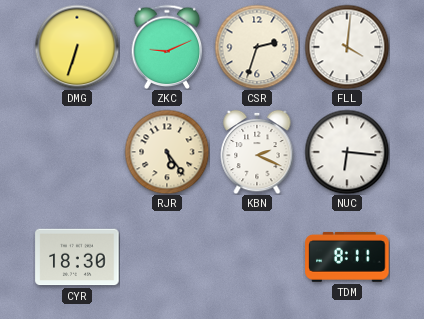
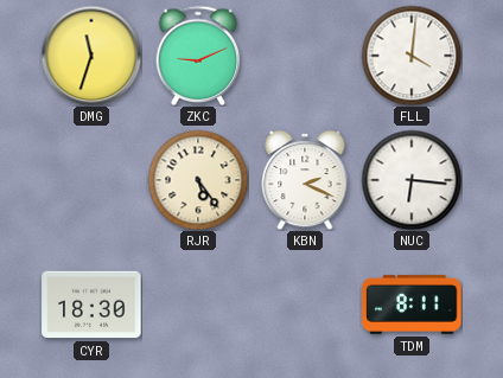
DMG: 6:33 -> 11:33
CSR: 2:33 -> none
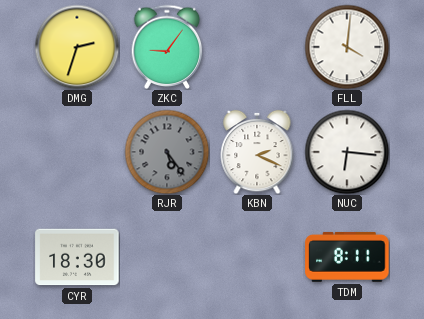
DMG: 11:33 -> 2:33
ZKC: 9:11 -> 9:06
RJR dial: cream -> grey
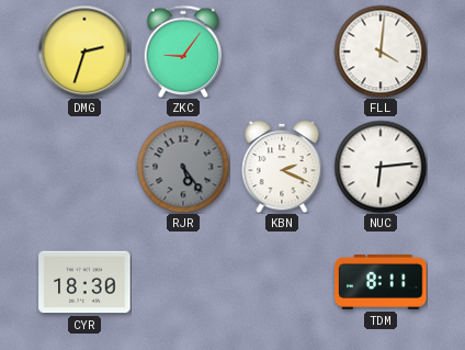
NUC: 6:16 -> 6:14
